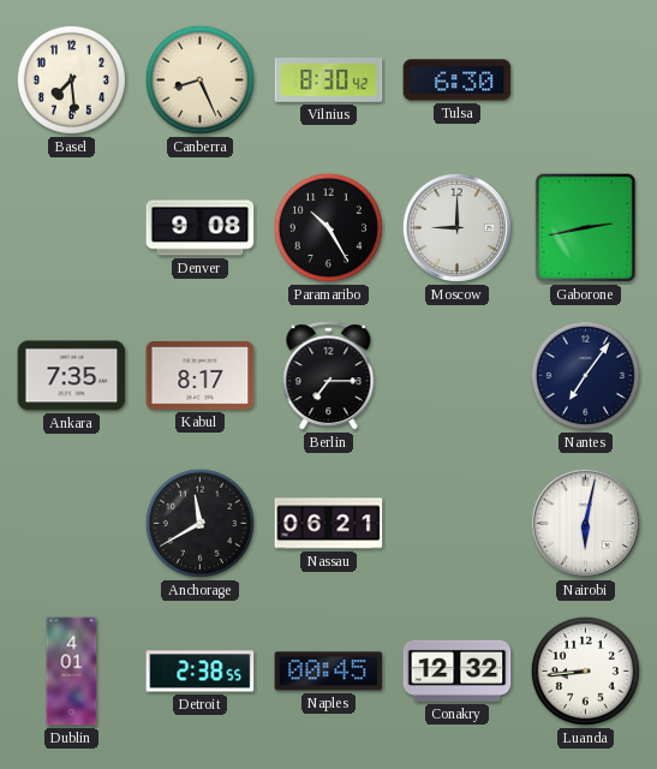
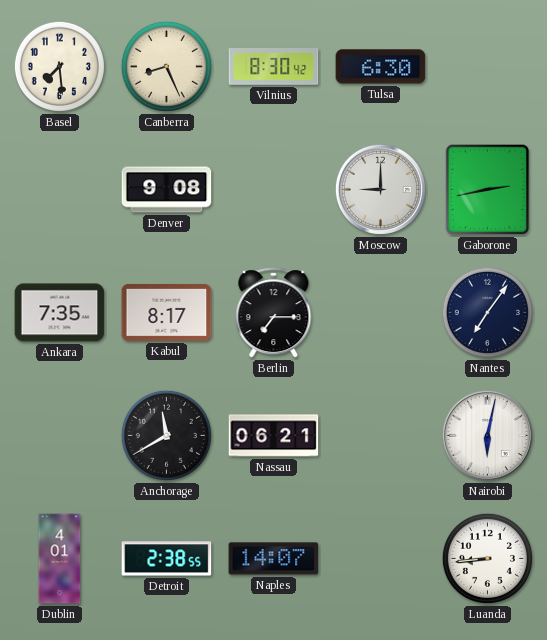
Paramaribo: 10:25 -> none
Naples: 00:45 -> 14:07
Conakry: 12:32 -> none
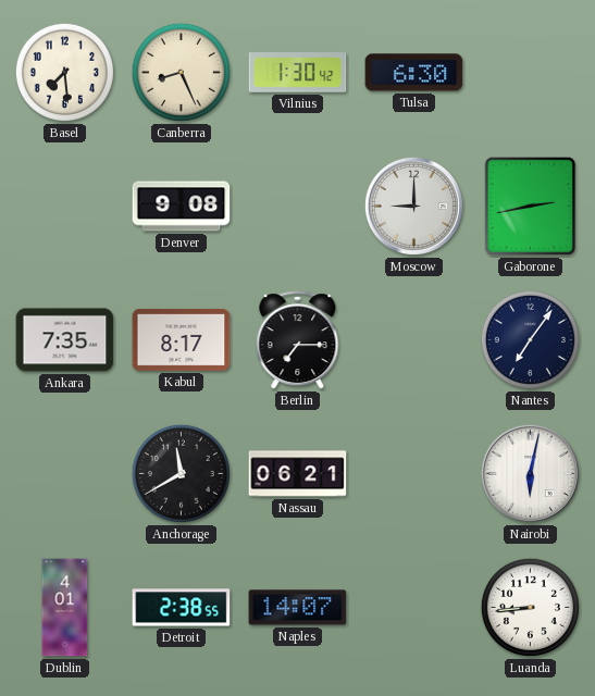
Vilnius: 8:30 -> 1:30
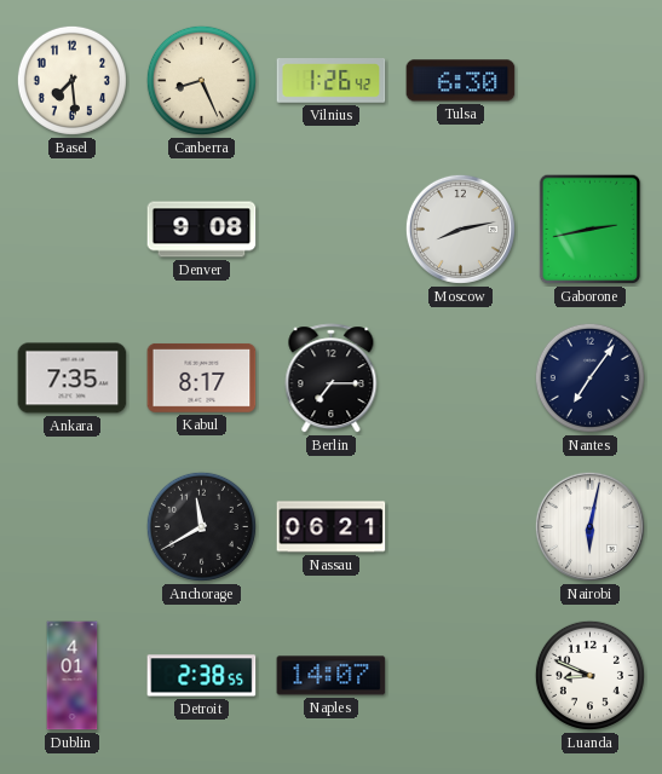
Vilnius: 1:30 -> 1:26
Moscow: 9:00 -> 8:13
Luanda: 8:44 -> 8:49
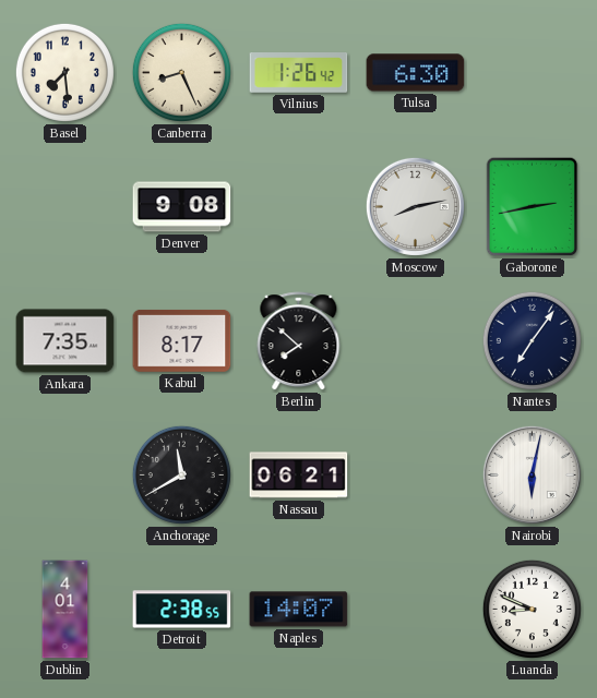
Berlin: 7:15 -> 7:52
